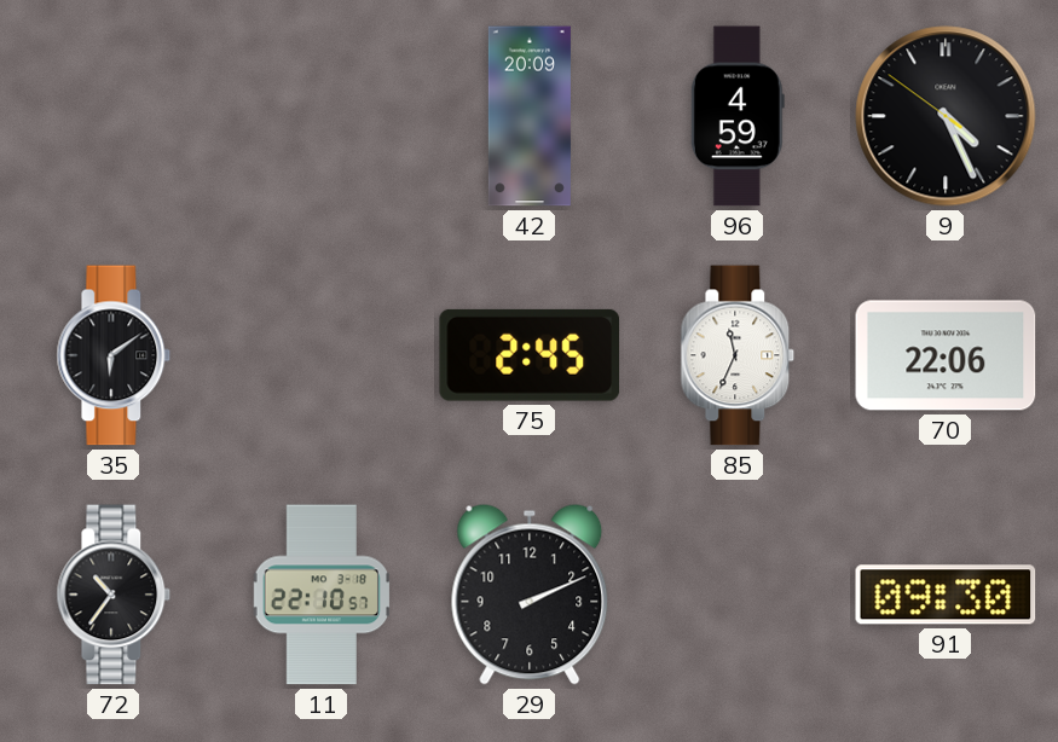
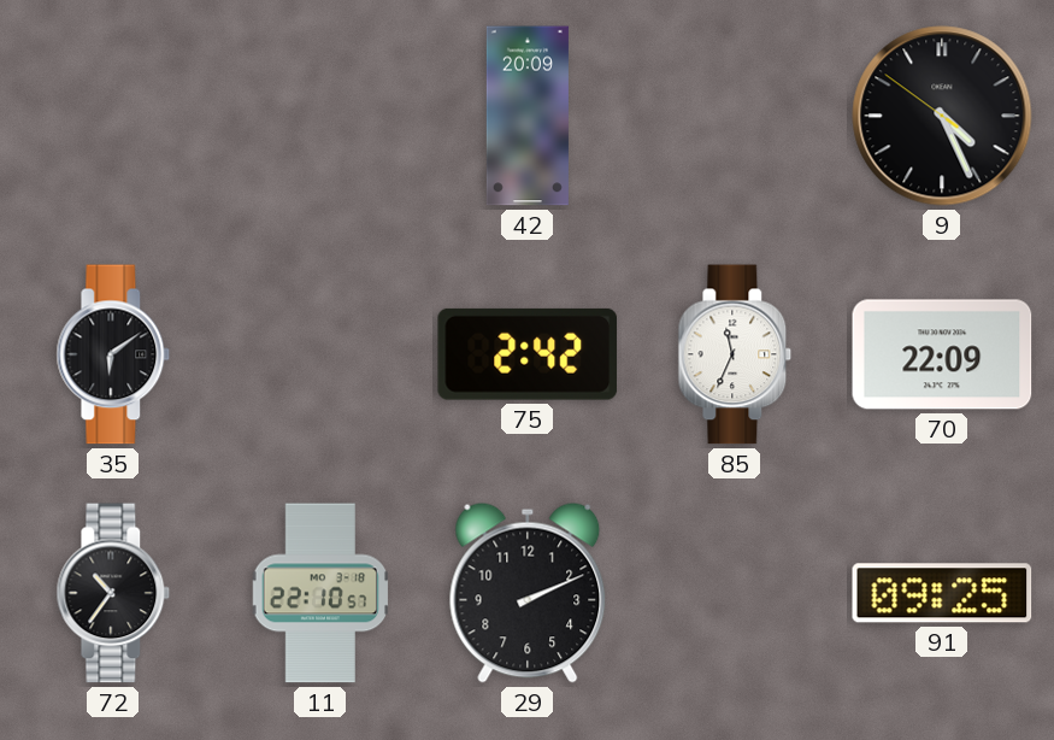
96: 4:59 -> none
75: 2:45 -> 2:42
70: 22:06 -> 22:09
91: 09:30 -> 09:25
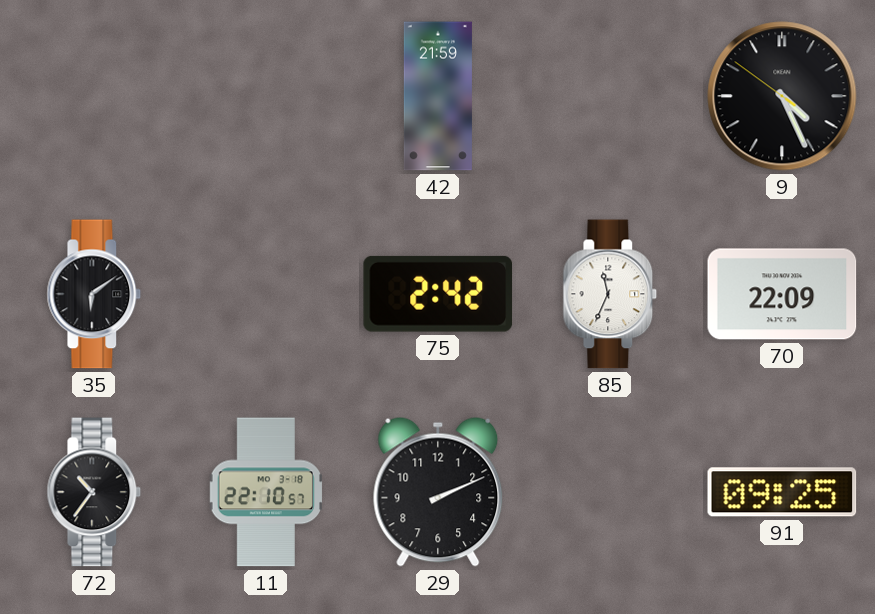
42: 20:09 -> 21:59
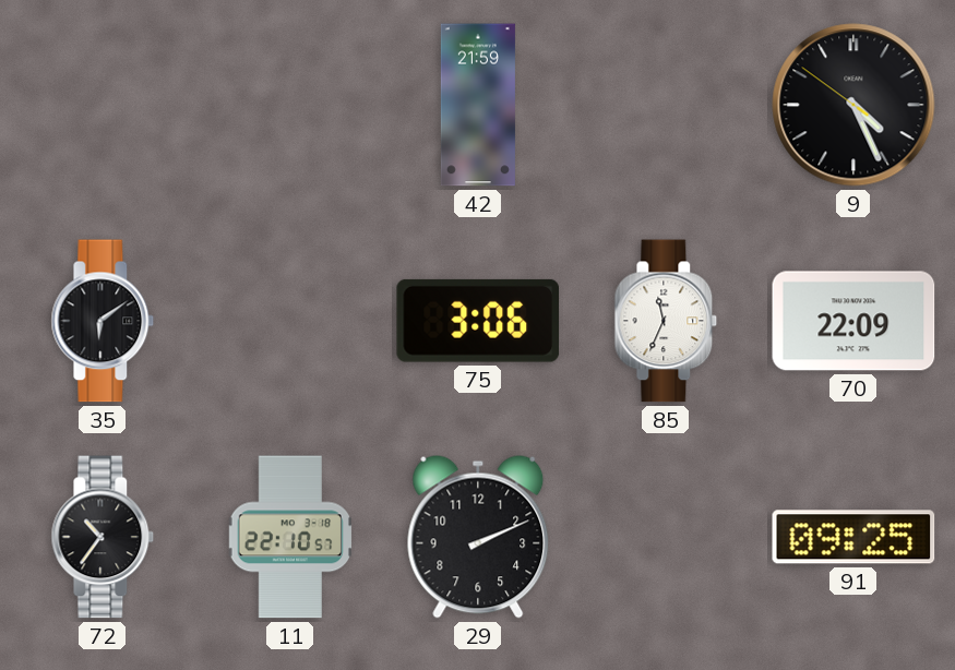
75: 2:42 -> 3:06
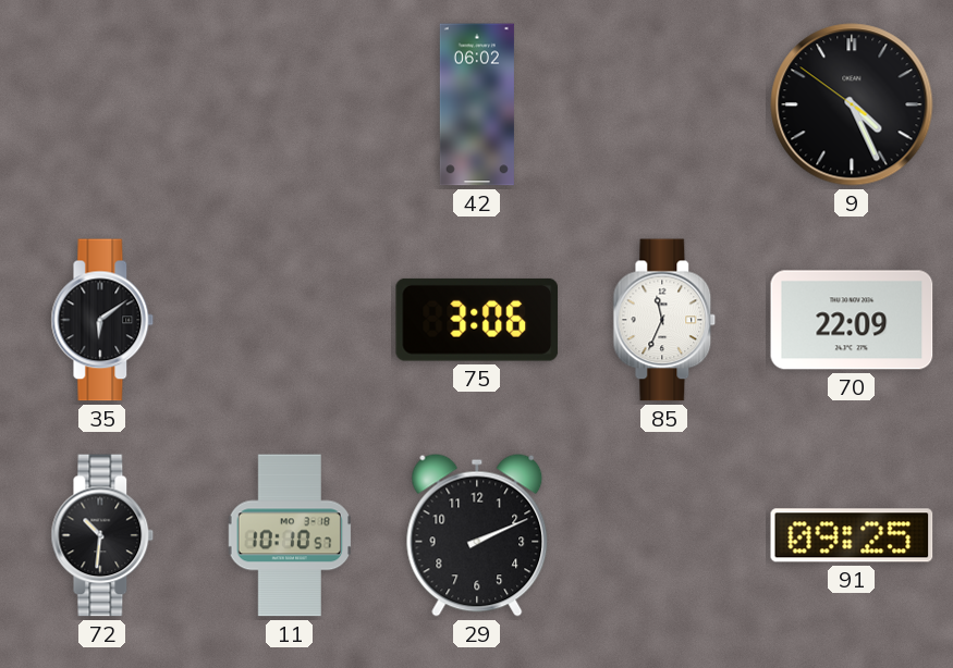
42: 21:59 -> 06:02
72: 10:36 -> 10:31
11: 22:10 -> 10:10
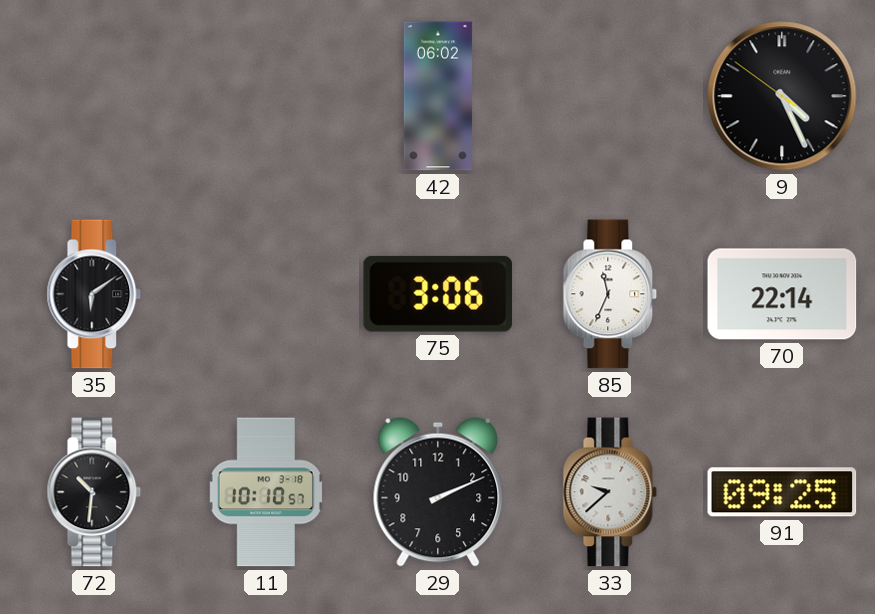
70: 22:09 -> 22:14
33: none -> 9:38
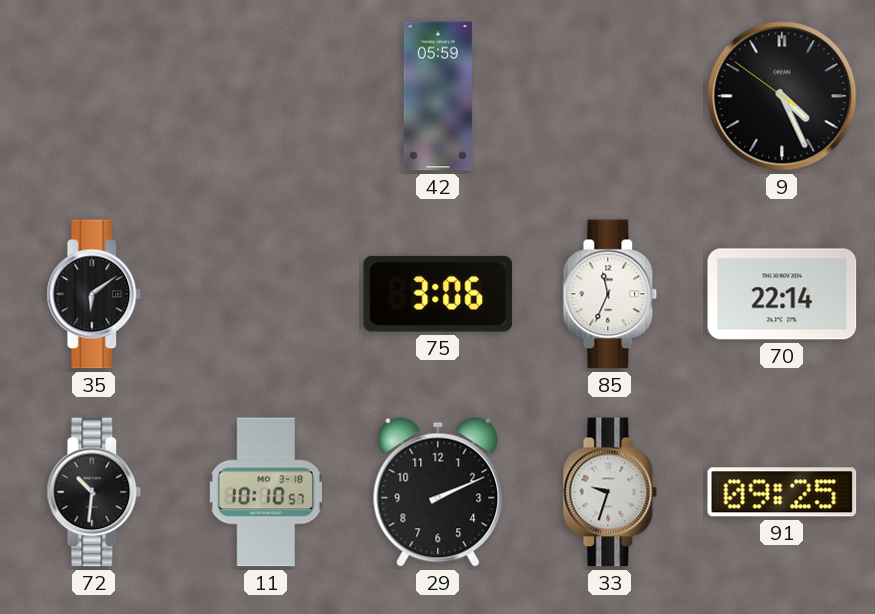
42: 06:02 -> 05:59
33: 9:38 -> 9:33
